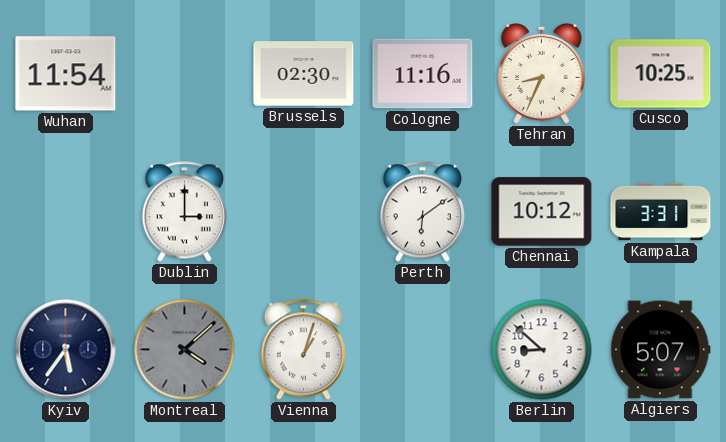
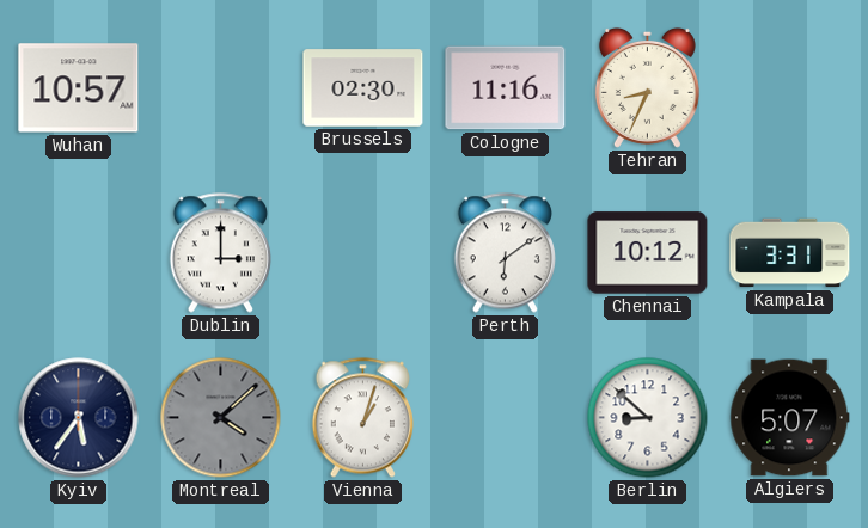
Wuhan: 11:54 -> 10:57
Cusco: 10:25 -> none
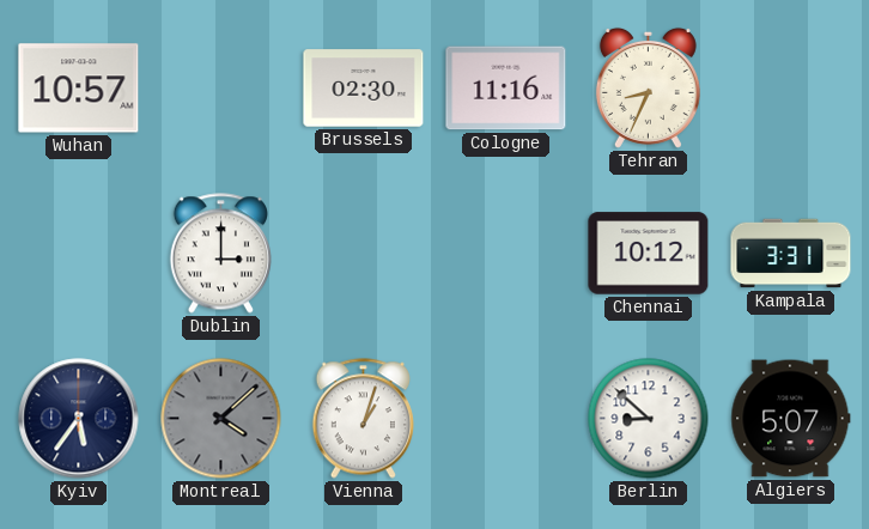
Perth: 6:09 -> none
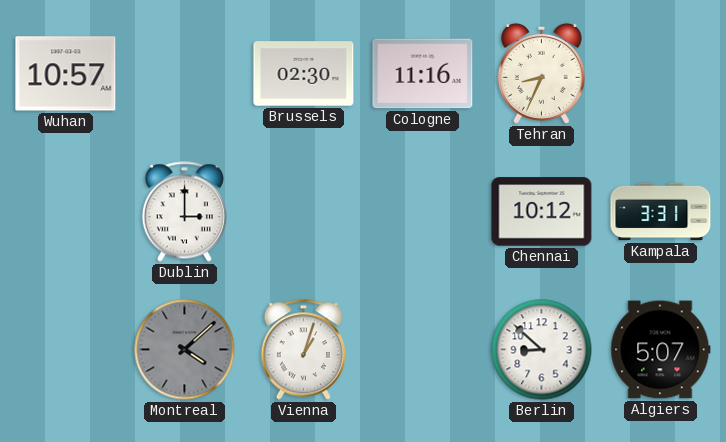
Kyiv: 5:36 -> none
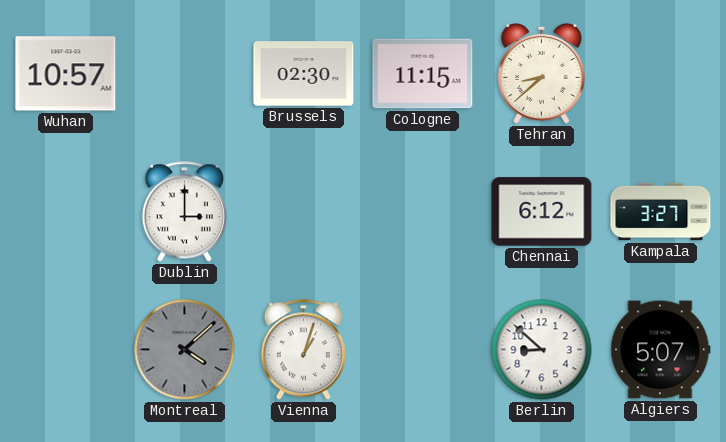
Cologne: 11:16 -> 11:15
Tehran: 8:34 -> 8:38
Chennai: 10:12 -> 6:12
Kampala: 3:31 -> 3:27
